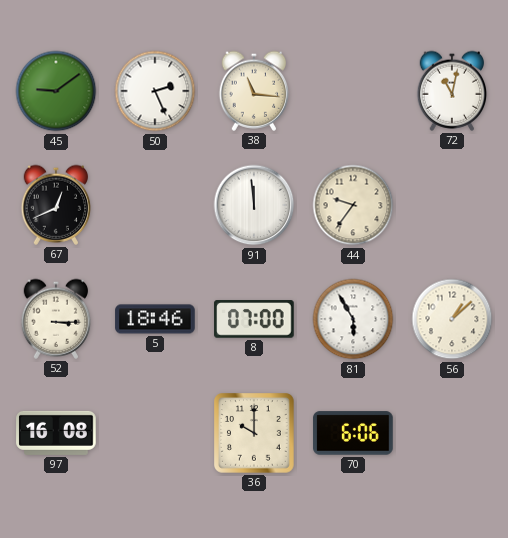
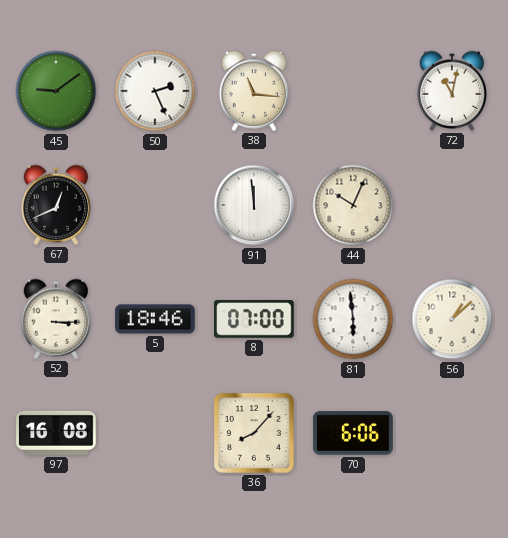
44: 9:36 -> 10:04
81: 5:55 -> 5:59
36: 10:00 -> 8:07
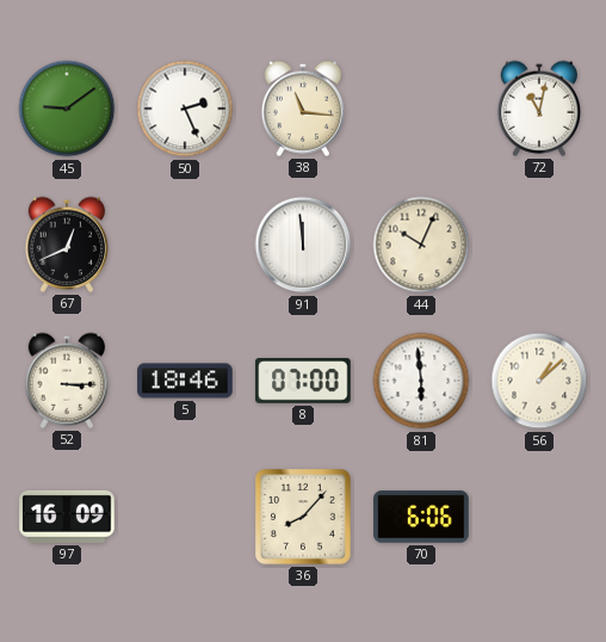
97: 16:08 -> 16:09
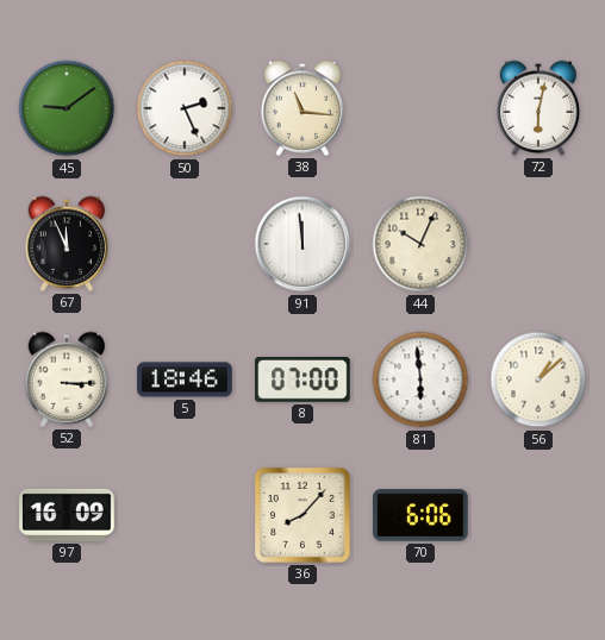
72: 11:02 -> 6:02
67: 12:41 -> 11:56
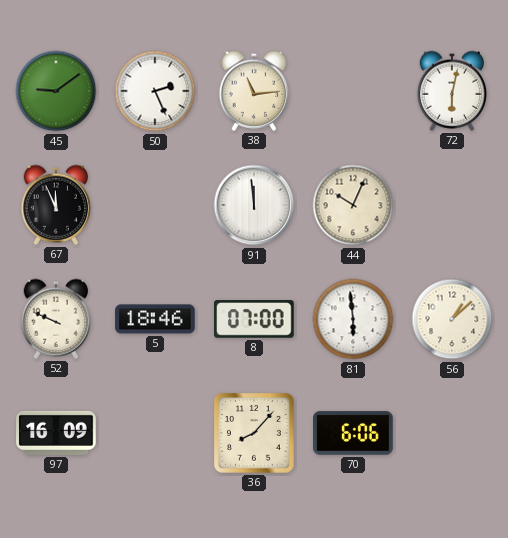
38: 11:16 -> 11:14
52: 3:15 -> 9:49
